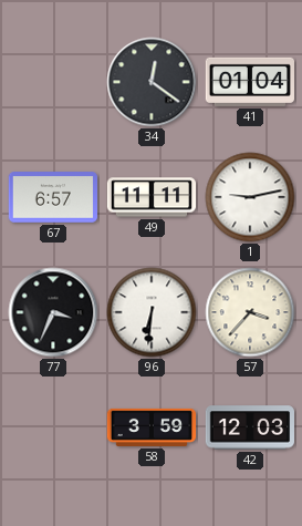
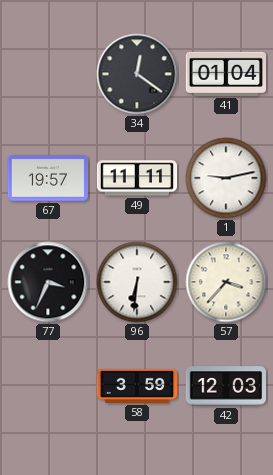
67: 6:57 -> 19:57
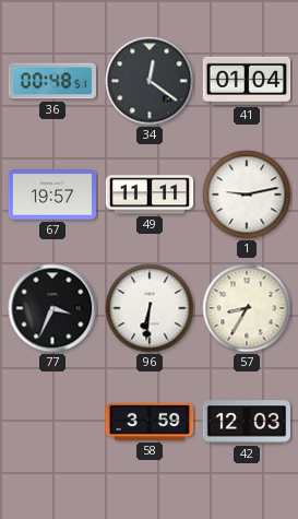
36: none -> 00:48
57: 3:37 -> 8:35
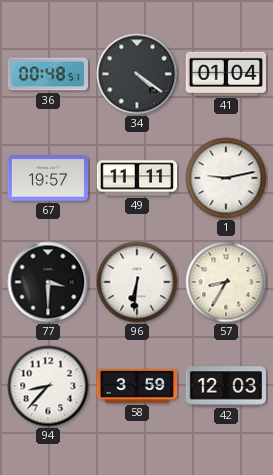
34: 12:21 -> 4:21
77: 3:34 -> 3:30
94: none -> 8:37
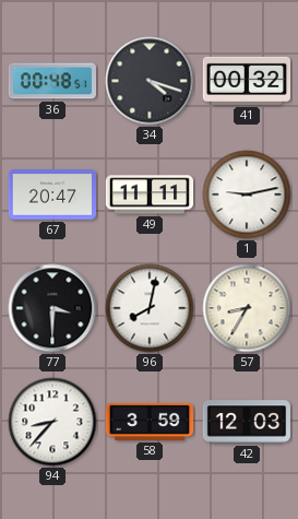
34: 4:21 -> 4:18
41: 01:04 -> 00:32
67: 19:57 -> 20:47
96: 6:31 -> 8:02
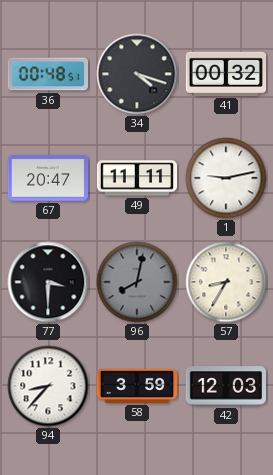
96 dial: white -> grey
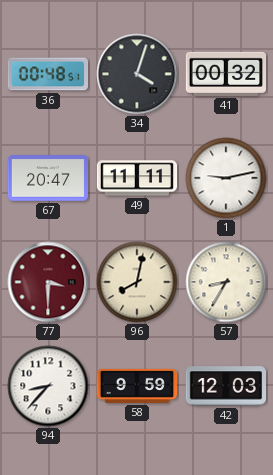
34: 4:18 -> 4:03
77 dial: black -> burgundy
96 dial: grey -> cream
58: 3:59 -> 9:59
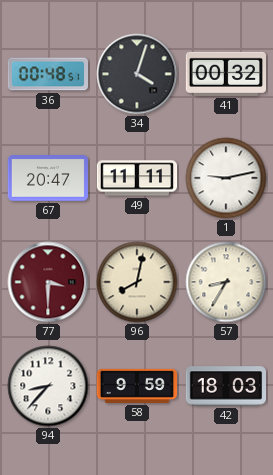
42: 12:03 -> 18:03
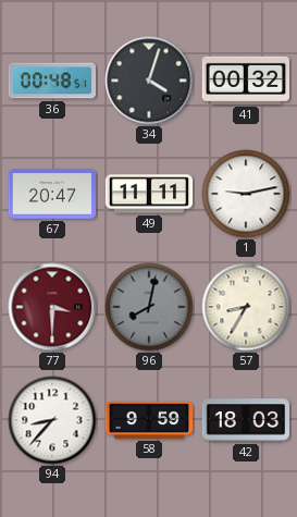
96 dial: cream -> grey
